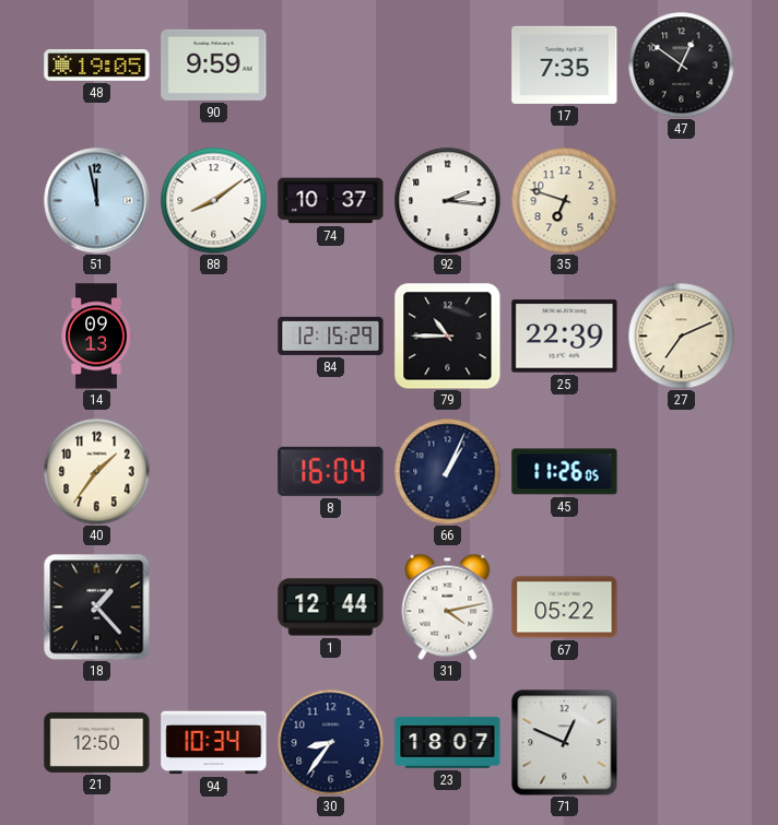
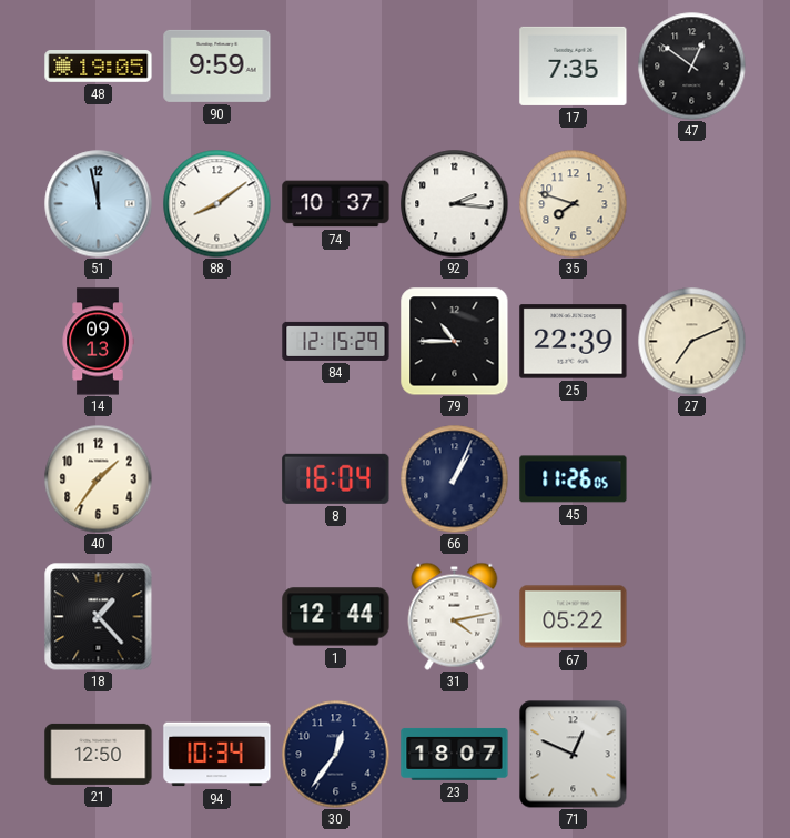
35: 6:48 -> 7:48
30: 8:36 -> 12:36
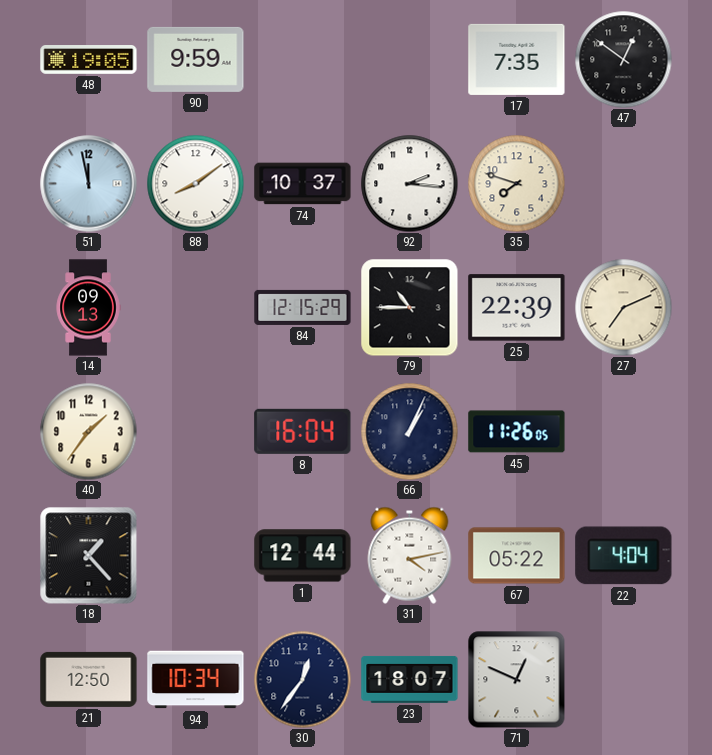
22: none -> 4:04
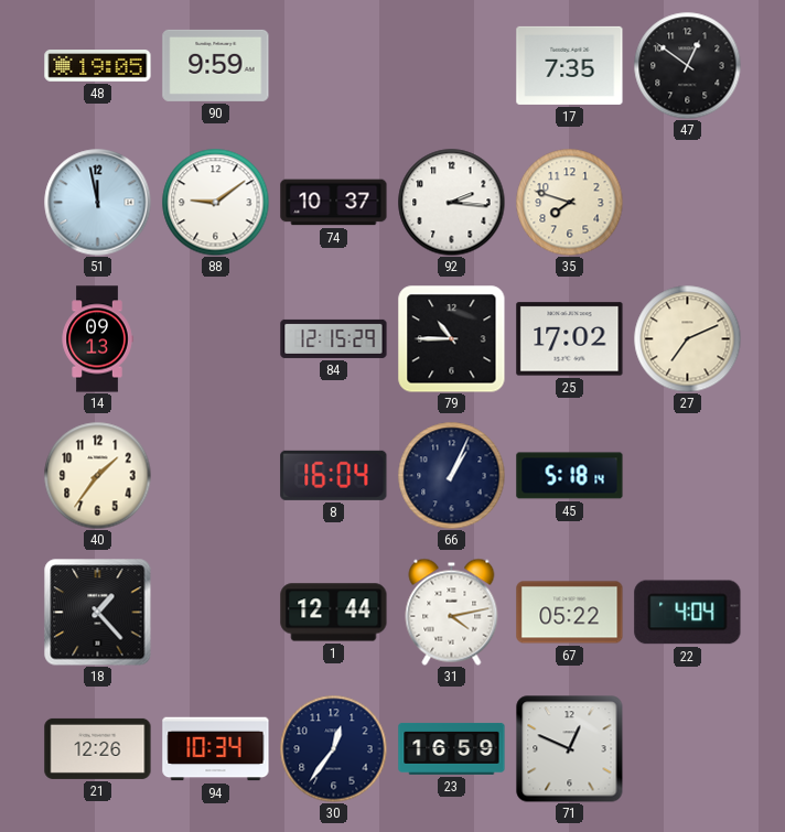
88: 8:09 -> 9:09
25: 22:39 -> 17:02
45: 11:26 -> 5:18
21: 12:50 -> 12:26
23: 18:07 -> 16:59
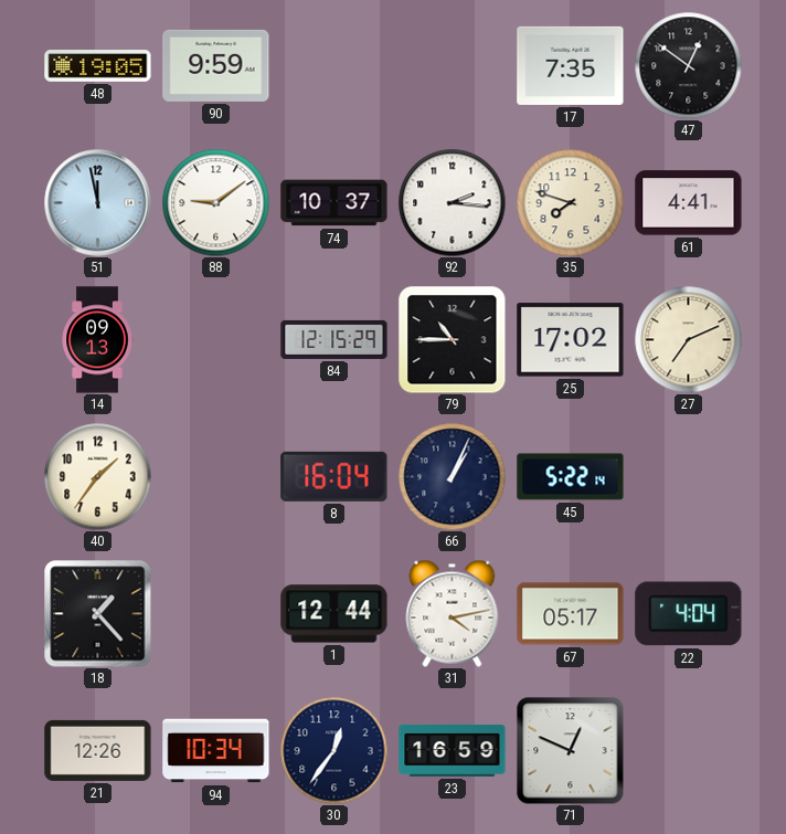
61: none -> 4:41
45: 5:18 -> 5:22
67: 05:22 -> 05:17
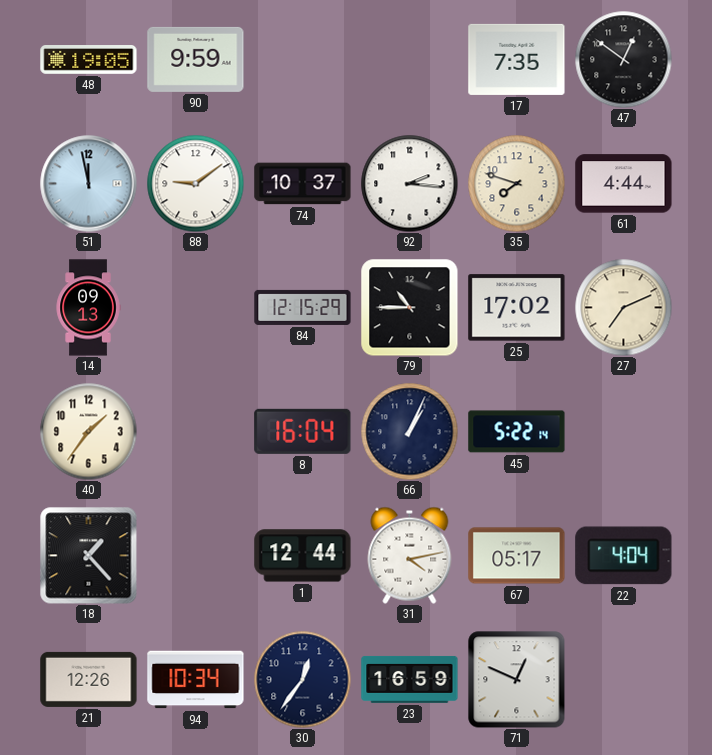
61: 4:41 -> 4:44
